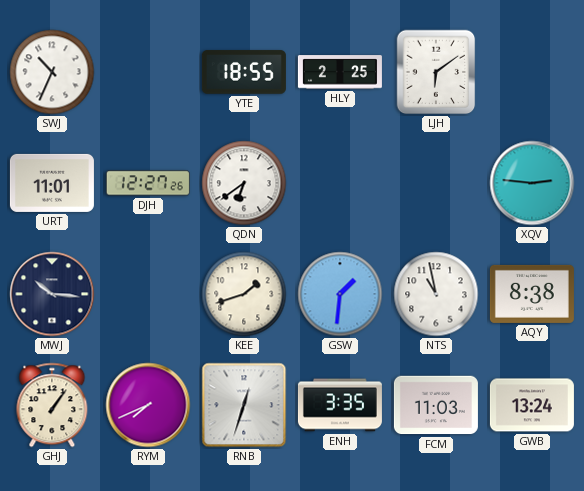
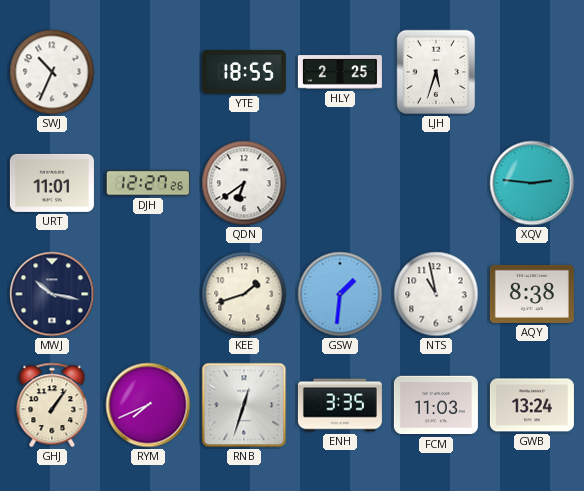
LJH: 6:09 -> 5:33
MWJ: 10:16 -> 10:17
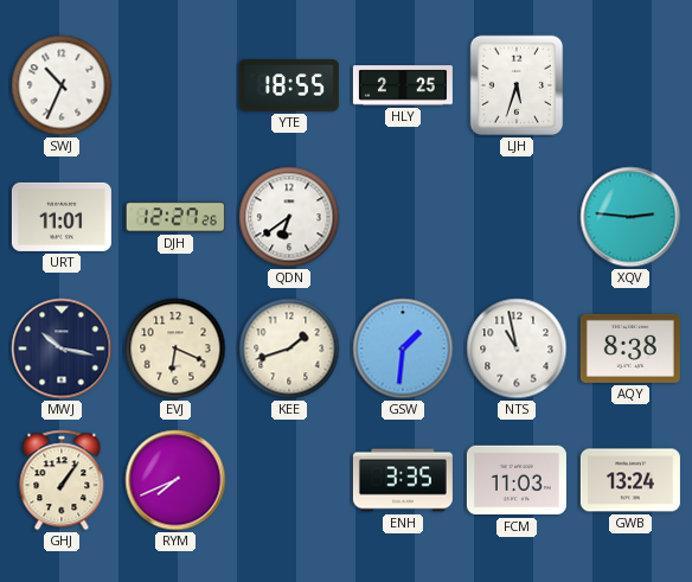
EVJ: none -> 6:19
RNB: 12:33 -> none
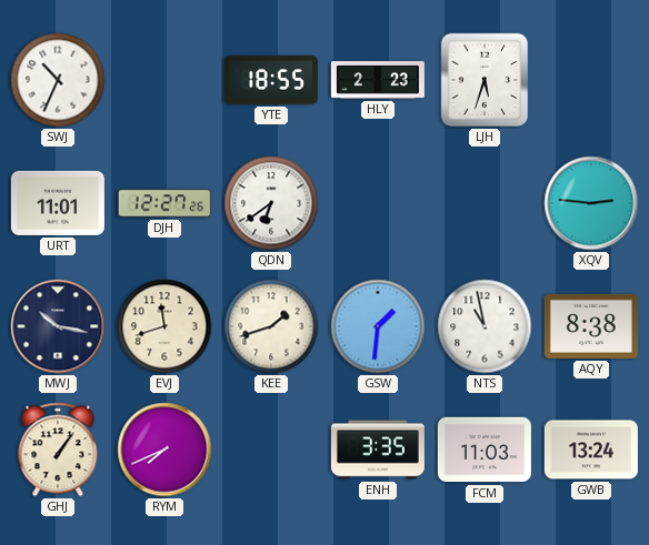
HLY: 2:25 -> 2:23
EVJ: 6:19 -> 11:42
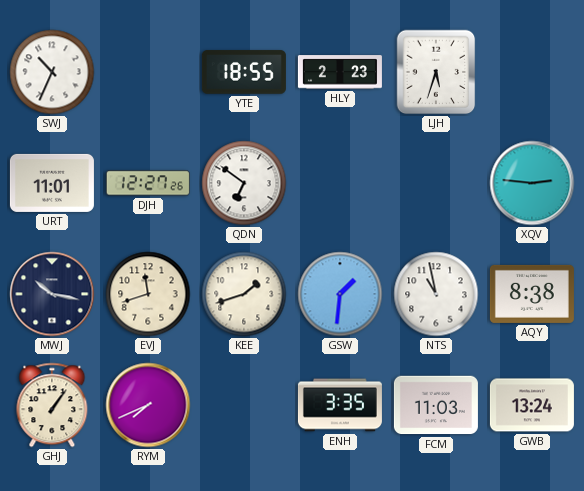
QDN: 6:39 -> 6:51
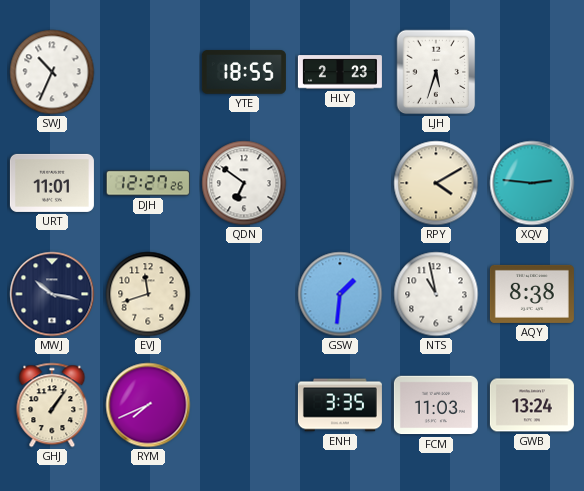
RPY: none -> 4:10
KEE: 1:42 -> none
